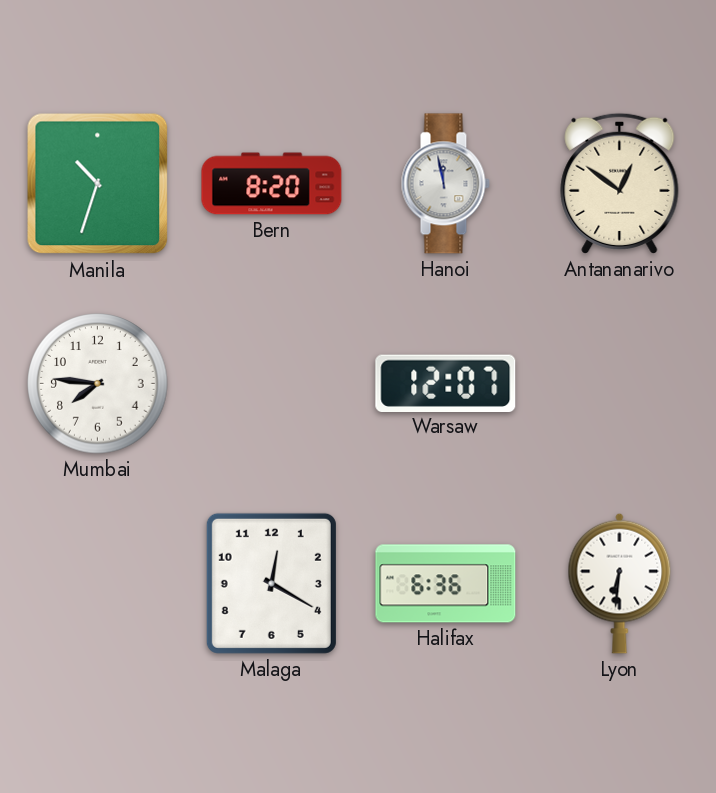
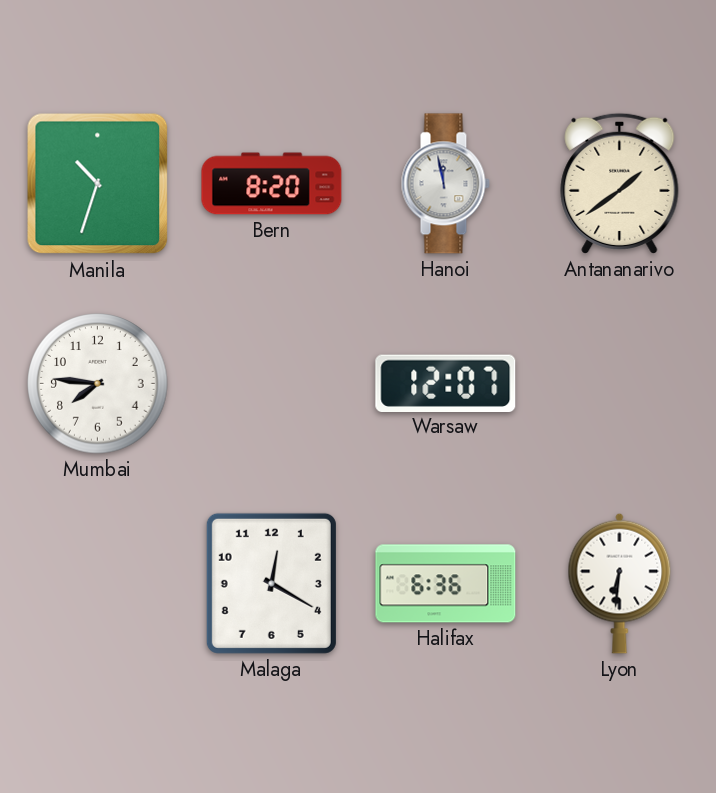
Antananarivo: 12:51 -> 1:39
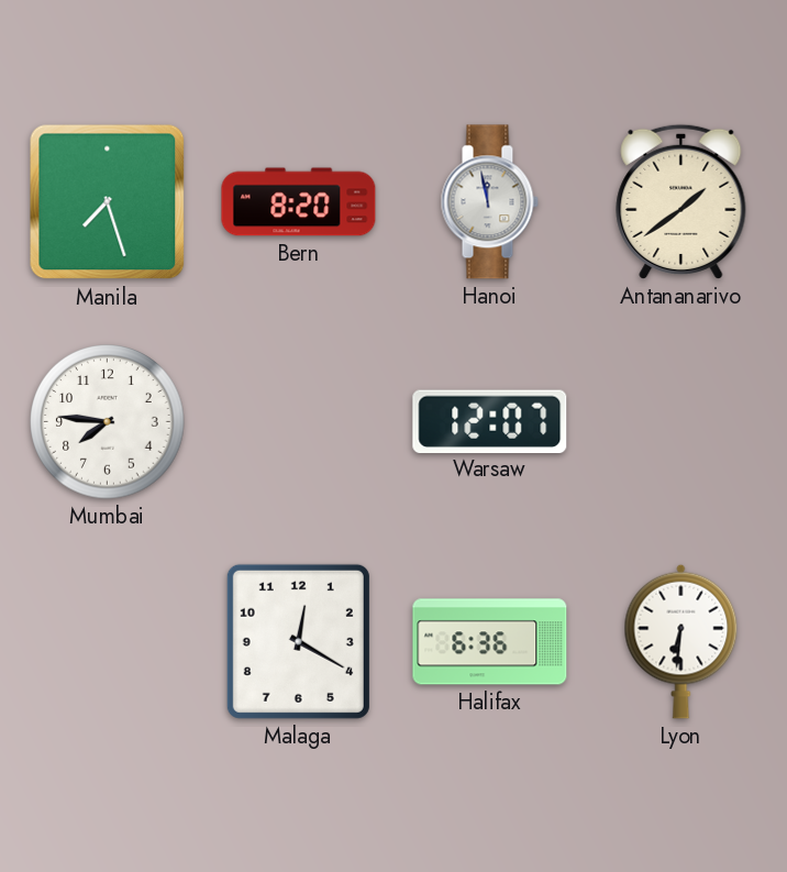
Manila: 10:33 -> 7:27
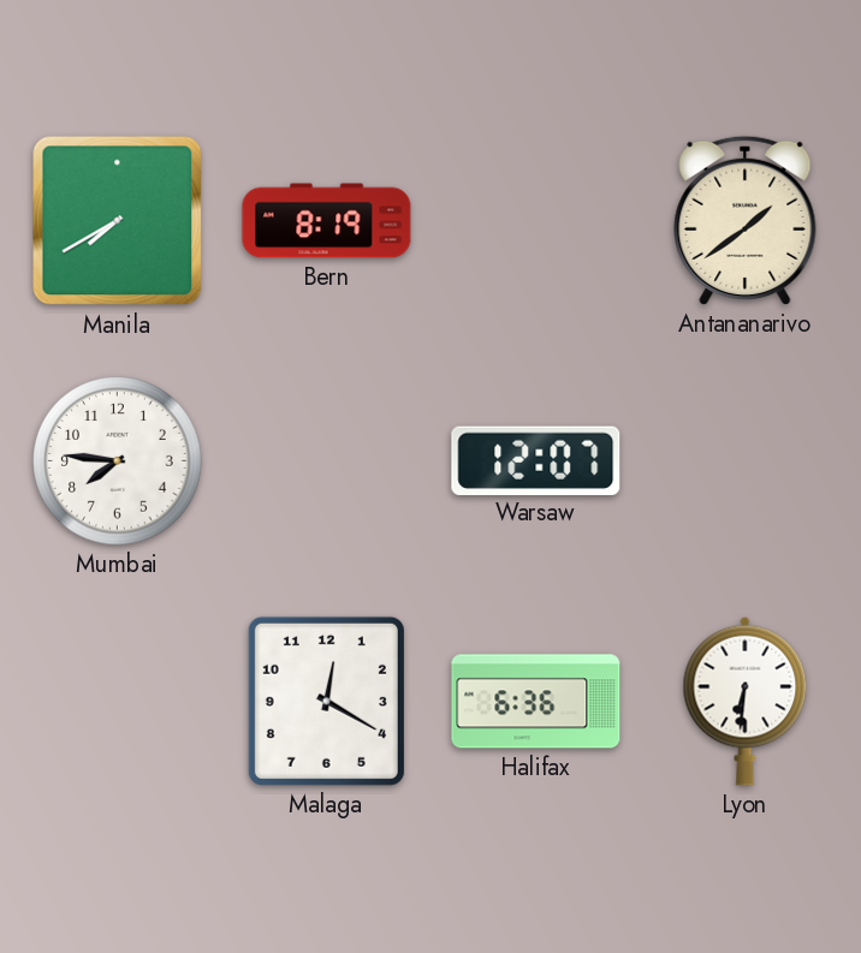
Manila: 7:27 -> 7:40
Bern: 8:20 -> 8:19
Hanoi: 11:58 -> none
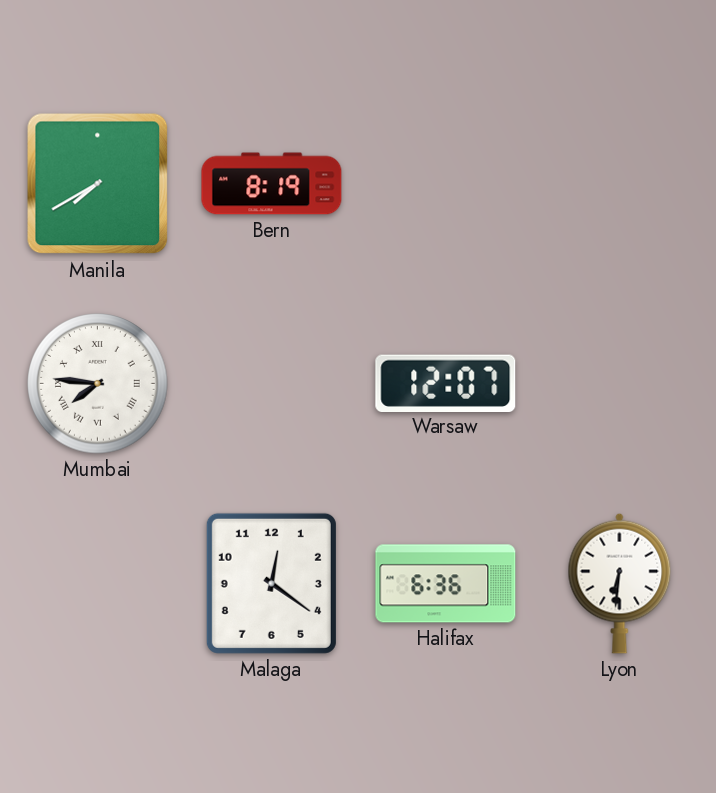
Antananarivo: 1:39 -> none
Mumbai numerals: Arabic -> Roman
Malaga: 12:20 -> 12:21
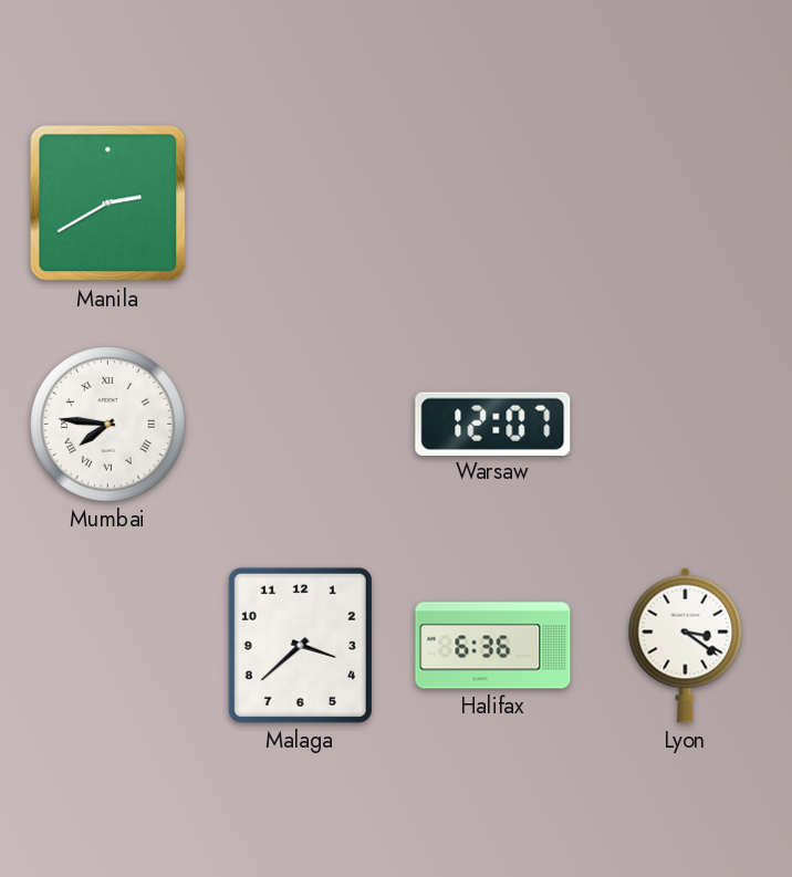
Manila: 7:40 -> 2:40
Bern: 8:19 -> none
Malaga: 12:21 -> 3:38
Lyon: 6:31 -> 3:21
